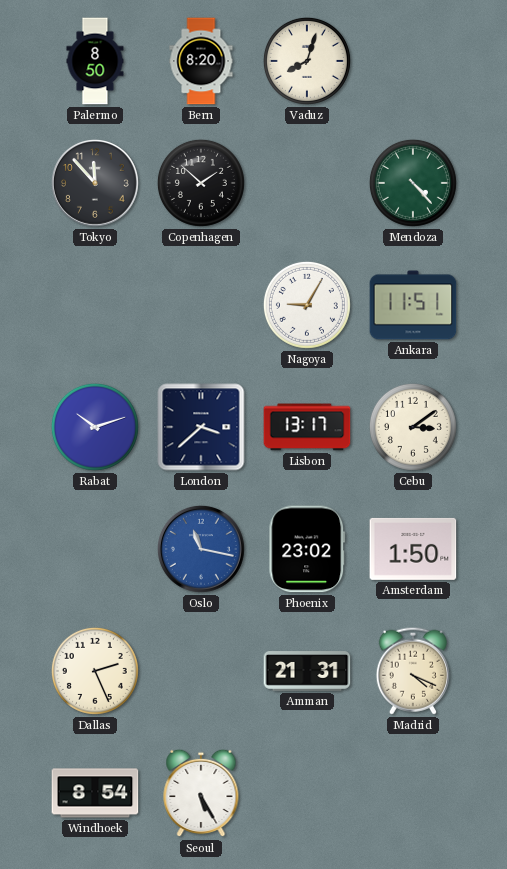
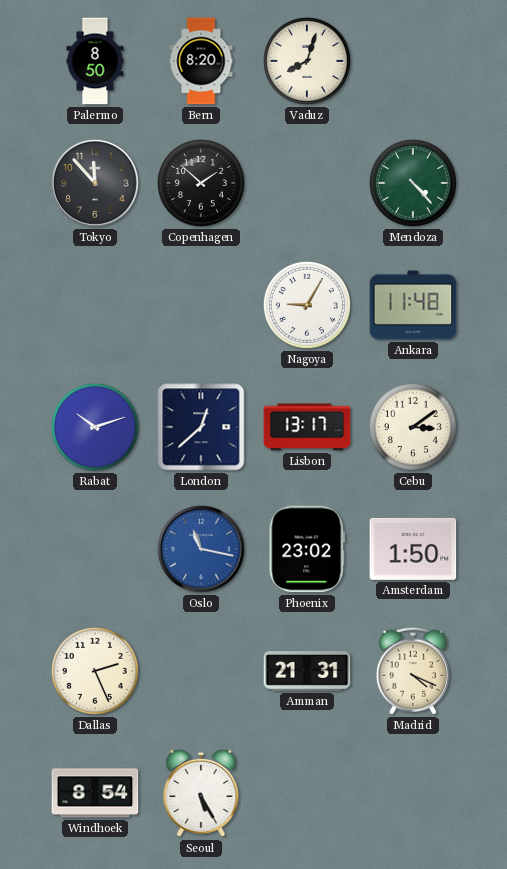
Ankara: 11:51 -> 11:48
London: 3:38 -> 12:38
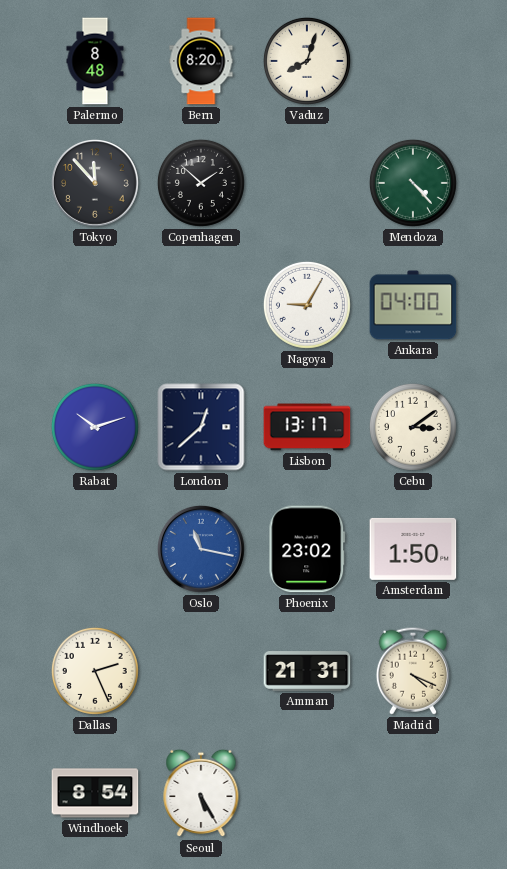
Palermo: 8:50 -> 8:48
Ankara: 11:48 -> 04:00
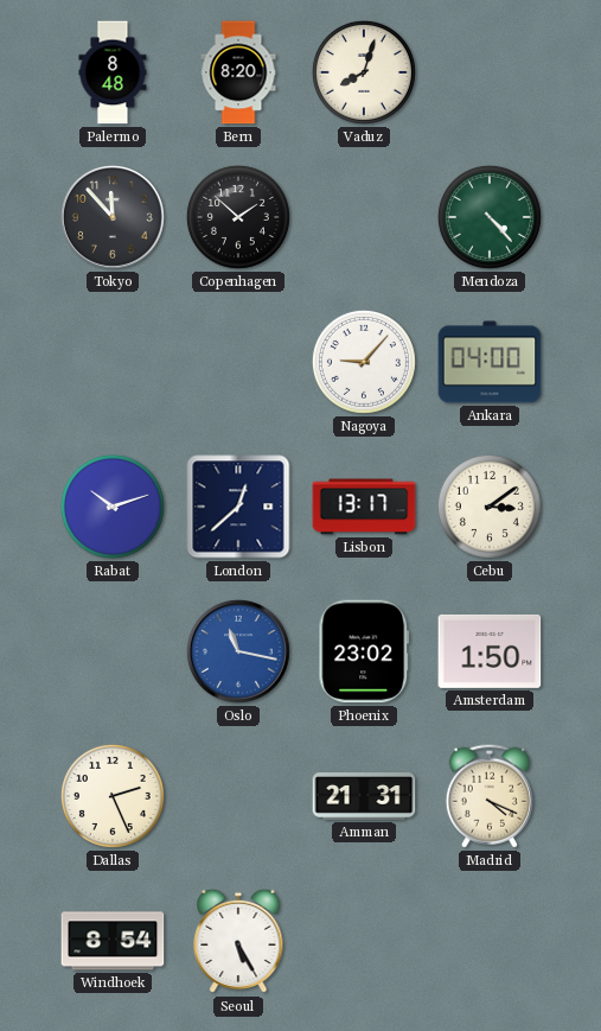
Nagoya: 9:05 -> 9:07
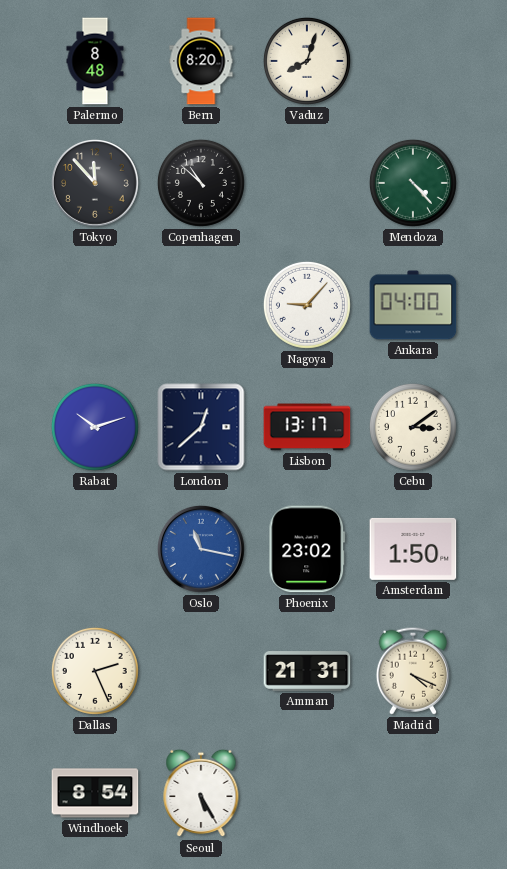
Copenhagen: 1:52 -> 10:52
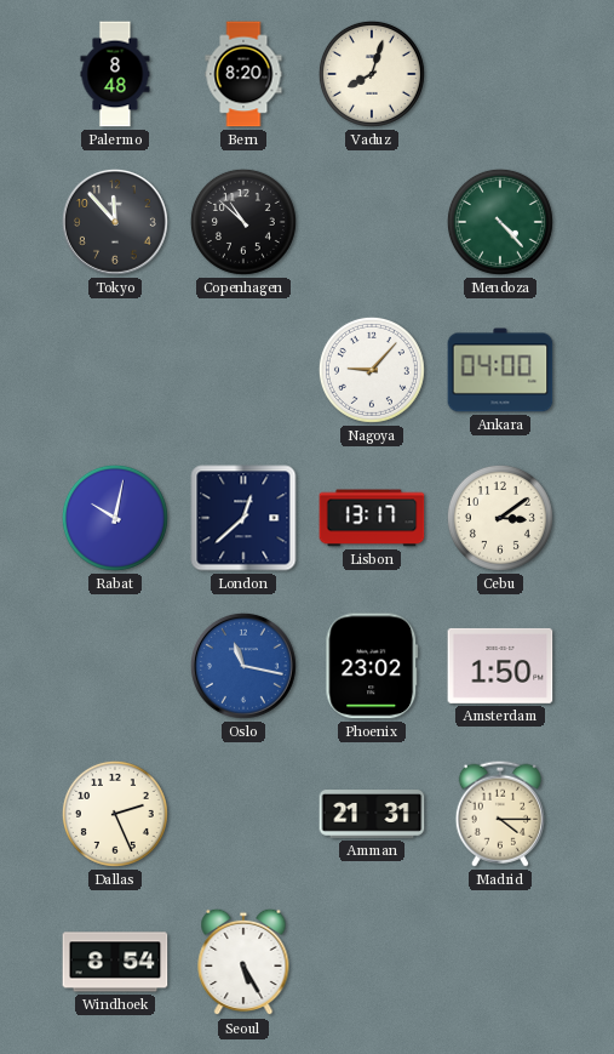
Rabat: 10:12 -> 10:02
Madrid: 4:19 -> 4:15
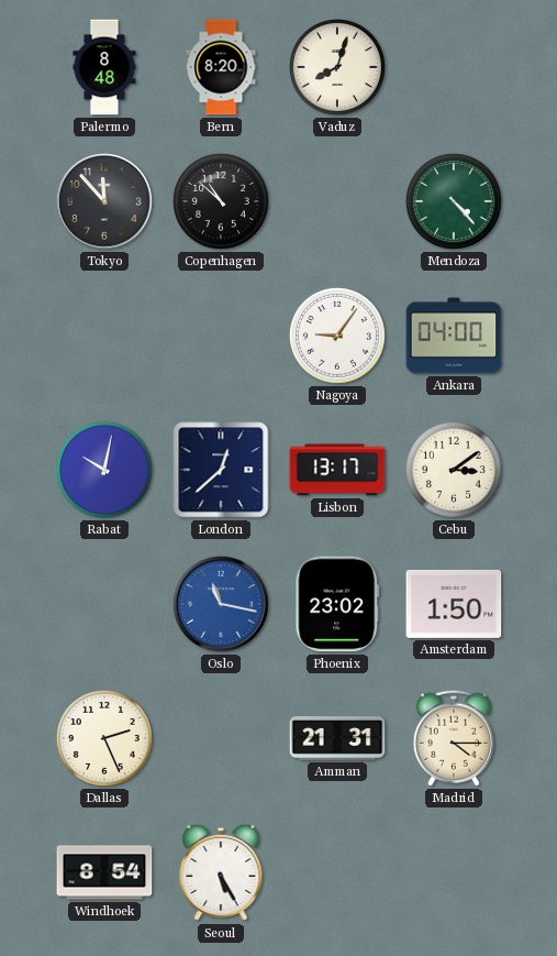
Nagoya: 9:07 -> 9:06
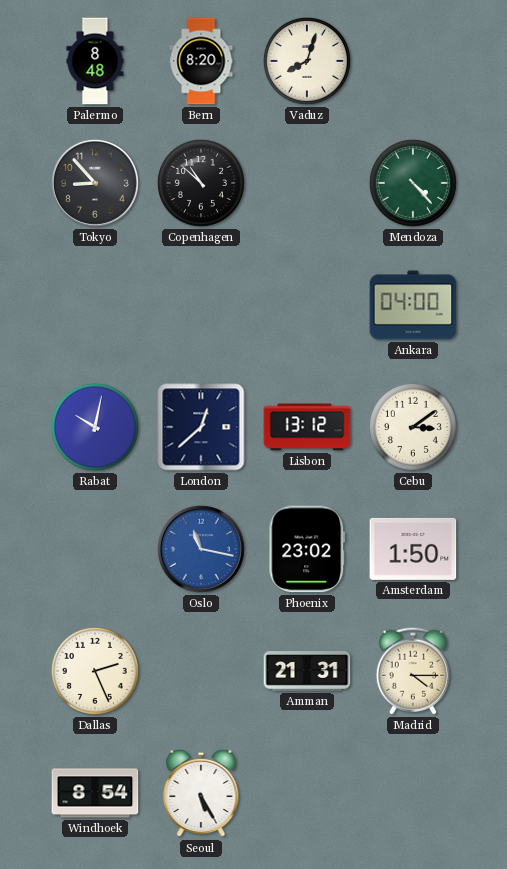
Tokyo: 11:53 -> 8:53
Nagoya: 9:06 -> none
Lisbon: 13:17 -> 13:12
